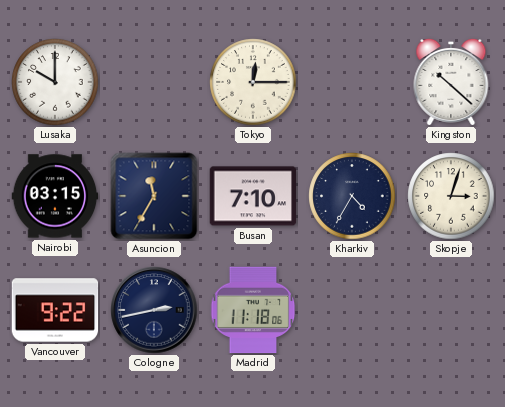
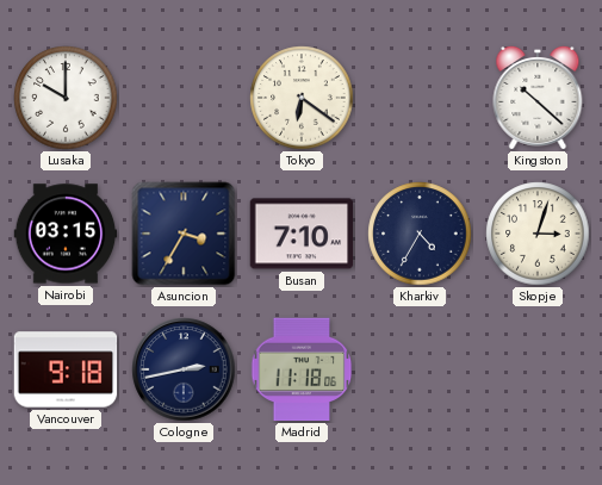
Tokyo: 12:15 -> 6:21
Asuncion: 11:35 -> 3:35
Vancouver: 9:22 -> 9:18
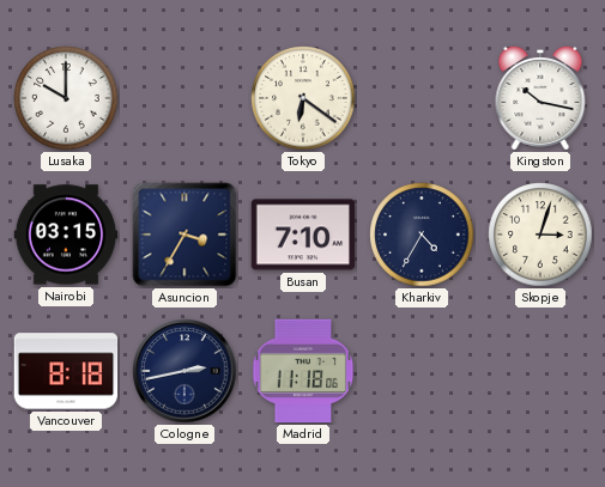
Kingston: 10:22 -> 10:17
Vancouver: 9:18 -> 8:18
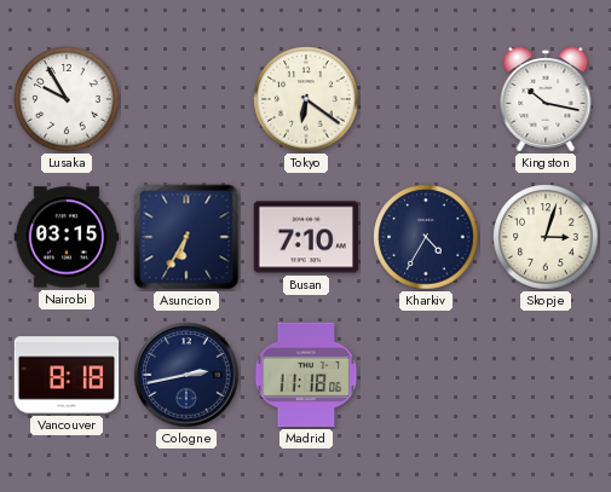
Lusaka: 10:00 -> 9:55
Asuncion: 3:35 -> 6:35
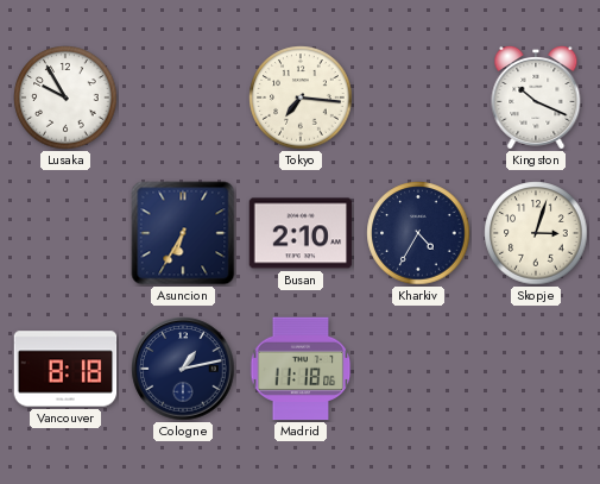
Tokyo: 6:21 -> 7:16
Kingston: 10:17 -> 10:19
Nairobi: 03:15 -> none
Busan: 7:10 -> 2:10
Cologne: 2:43 -> 1:13
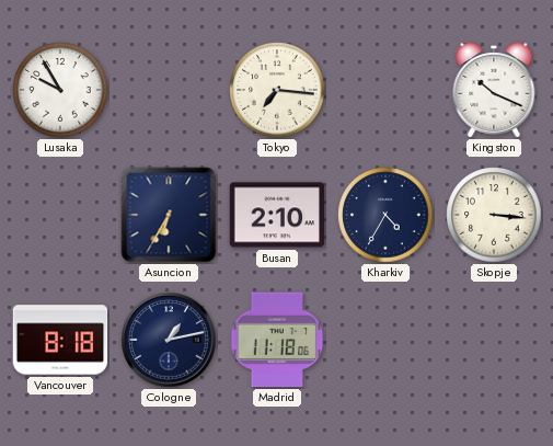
Skopje: 3:03 -> 3:16
